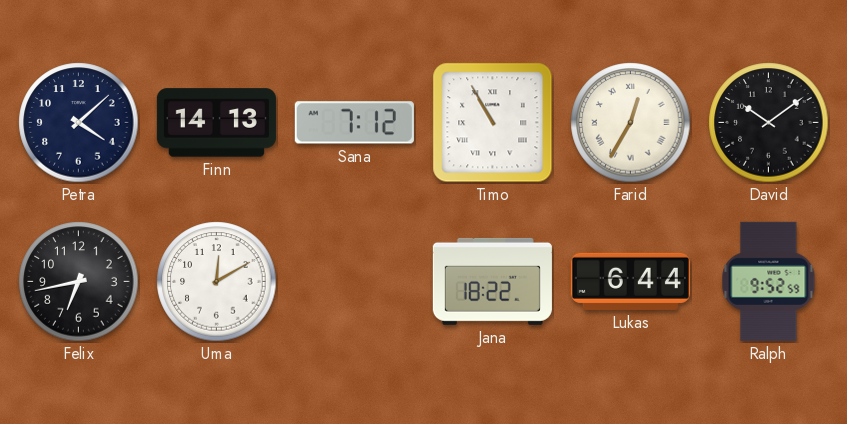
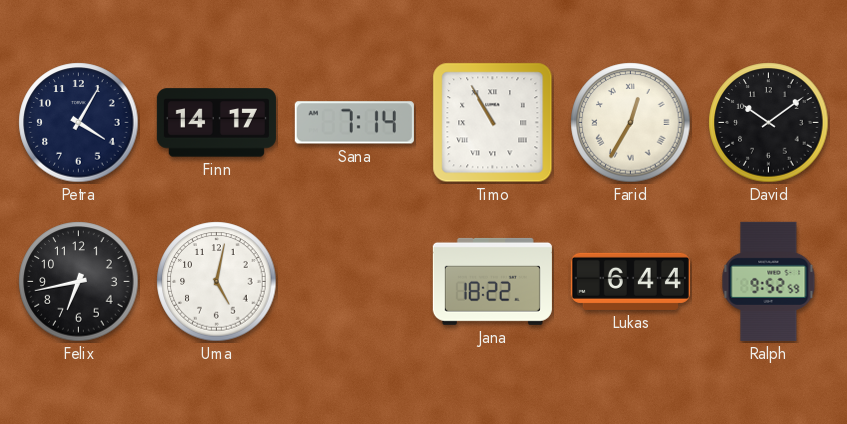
Petra: 4:08 -> 4:05
Finn: 14:13 -> 14:17
Sana: 7:12 -> 7:14
Uma: 12:10 -> 5:02
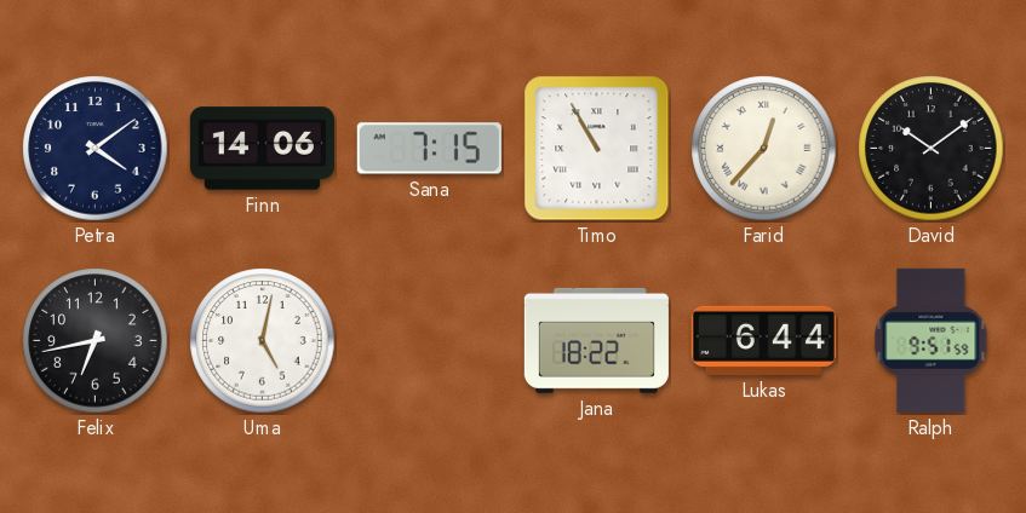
Petra: 4:05 -> 4:09
Finn: 14:17 -> 14:06
Sana: 7:14 -> 7:15
Farid: 12:35 -> 12:37
Ralph: 9:52 -> 9:51
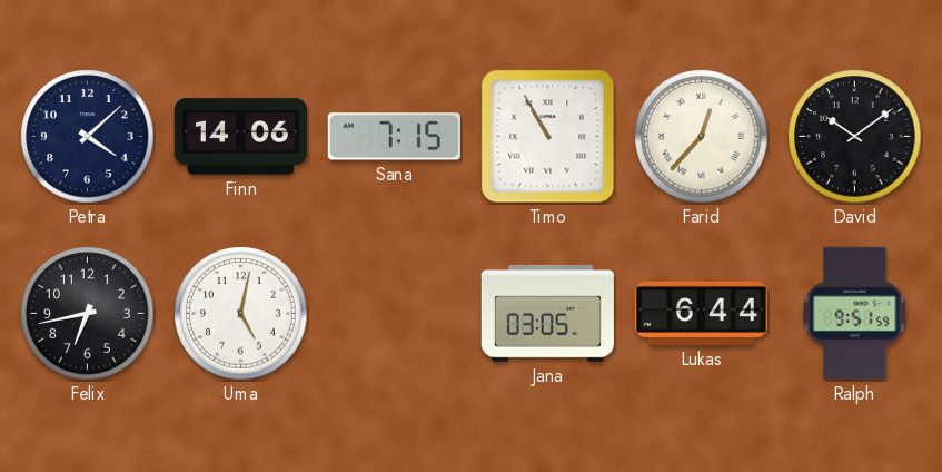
Petra: 4:09 -> 4:08
Jana: 18:22 -> 03:05
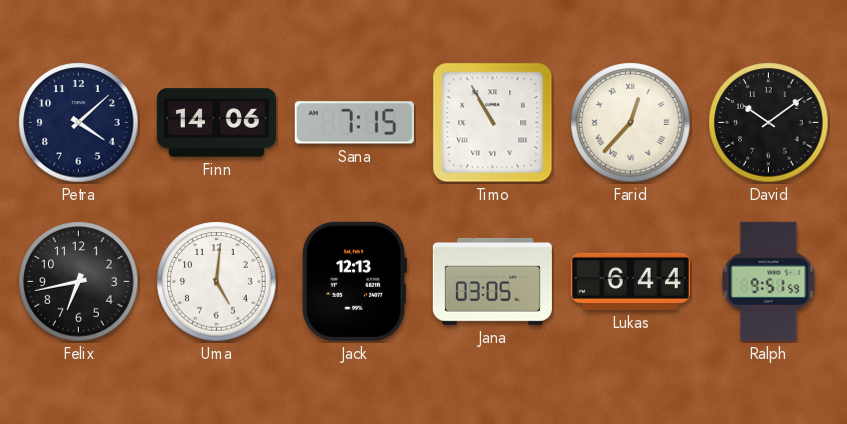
Uma: 5:02 -> 5:01
Jack: none -> 12:13
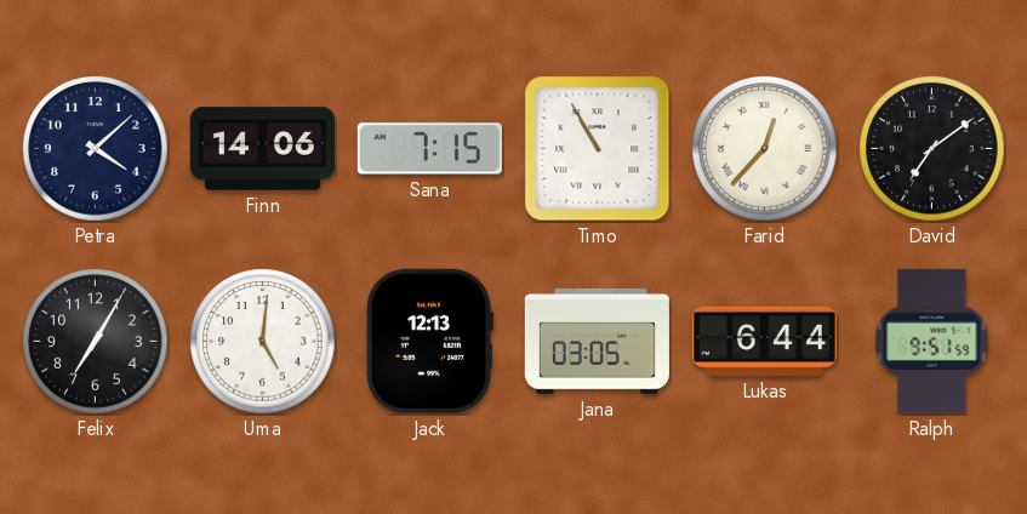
David: 10:09 -> 7:09
Felix: 6:43 -> 7:05
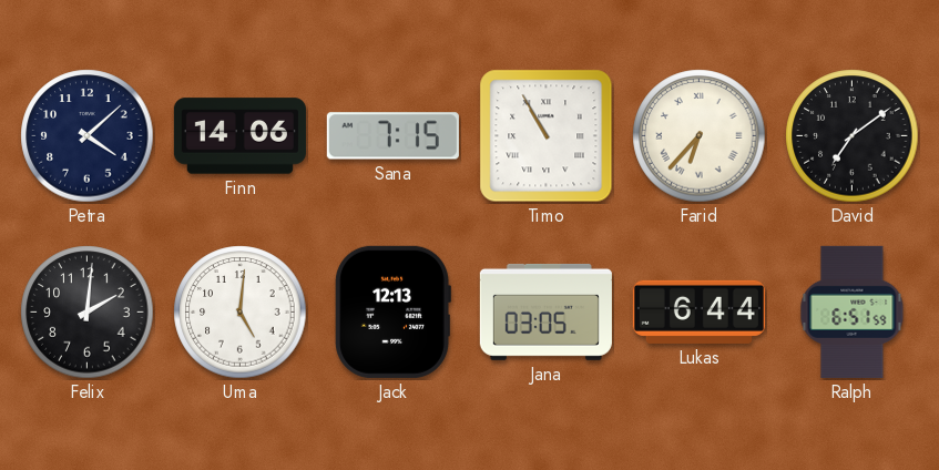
Farid: 12:37 -> 6:37
Felix: 7:05 -> 2:01
Ralph: 9:51 -> 6:51
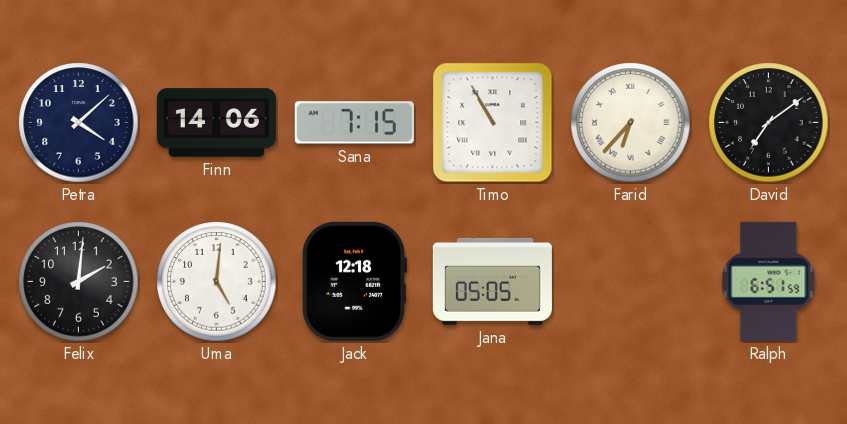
Jack: 12:13 -> 12:18
Jana: 03:05 -> 05:05
Lukas: 6:44 -> none
